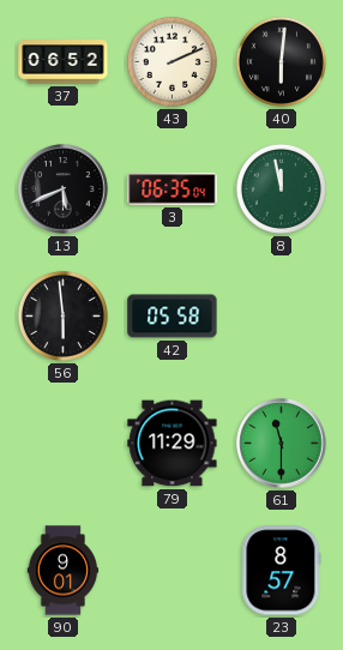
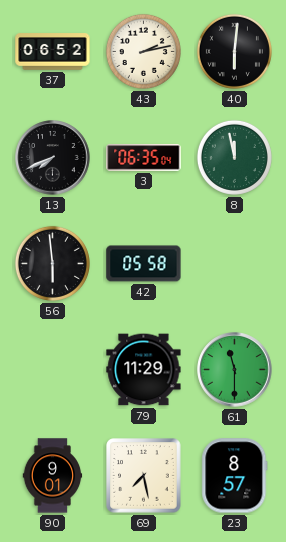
43: 2:11 -> 2:13
13: 5:41 -> 7:41
69: none -> 7:28
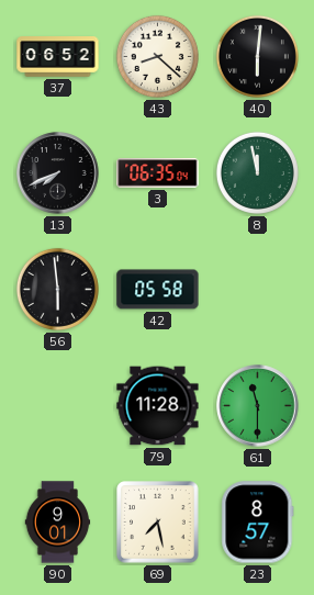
43: 2:13 -> 8:22
79: 11:29 -> 11:28
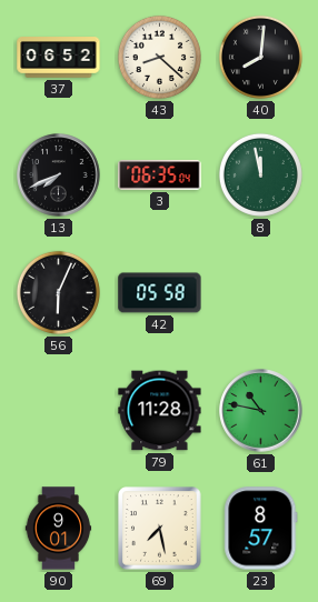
40: 6:01 -> 8:01
56: 5:59 -> 6:04
61: 11:30 -> 10:47
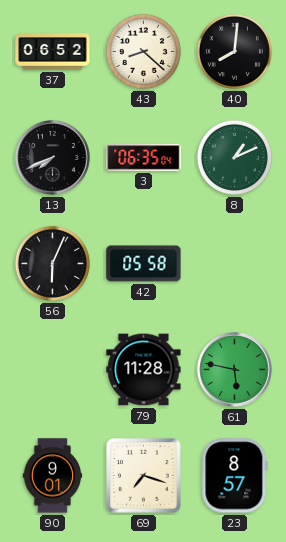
8: 11:58 -> 1:11
61: 10:47 -> 5:47
69: 7:28 -> 7:18
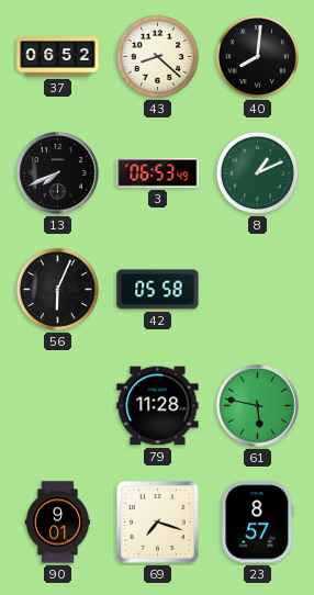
3: 06:35 -> 06:53
